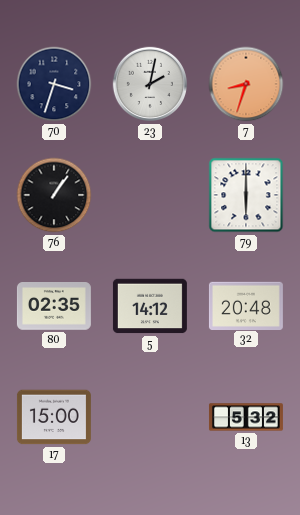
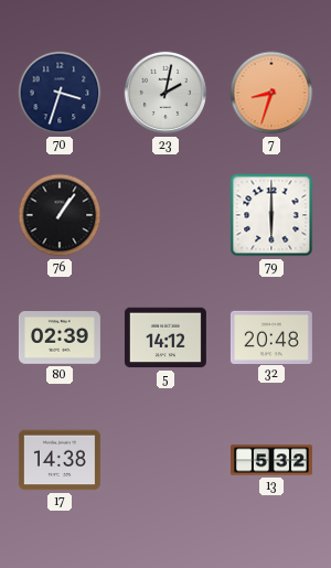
80: 02:35 -> 02:39
17: 15:00 -> 14:38
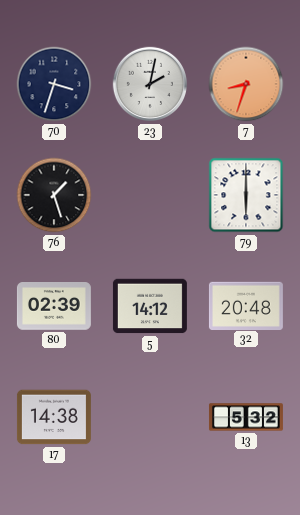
76: 1:06 -> 1:27
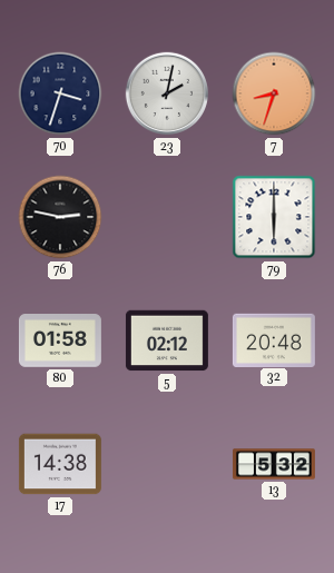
76: 1:27 -> 2:47
80: 02:39 -> 01:58
5: 14:12 -> 02:12
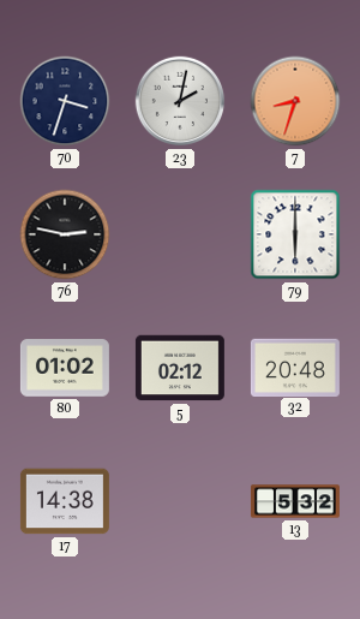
80: 01:58 -> 01:02
